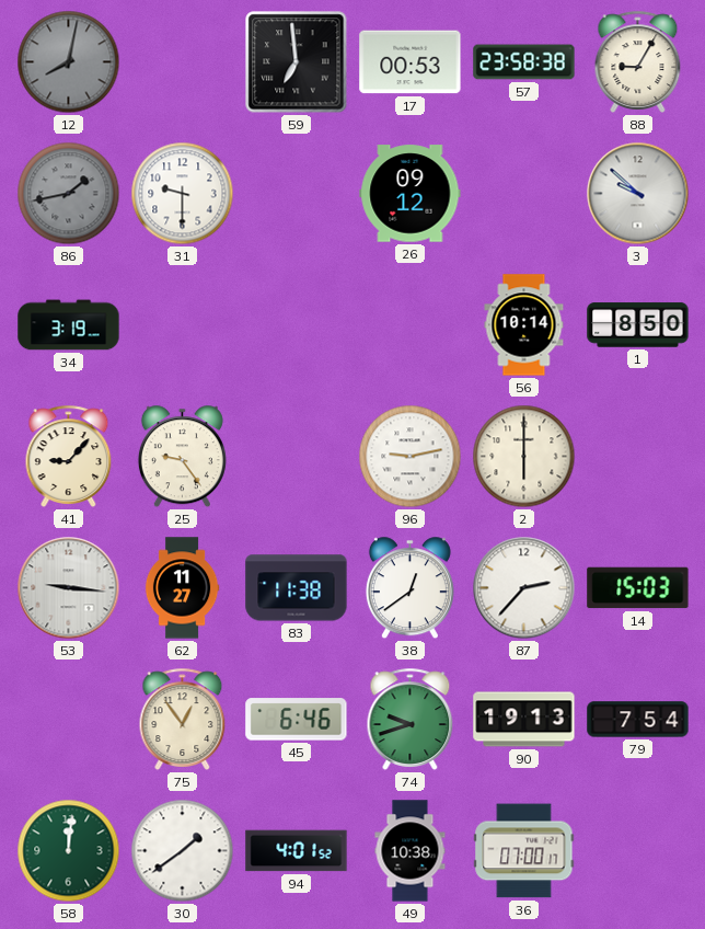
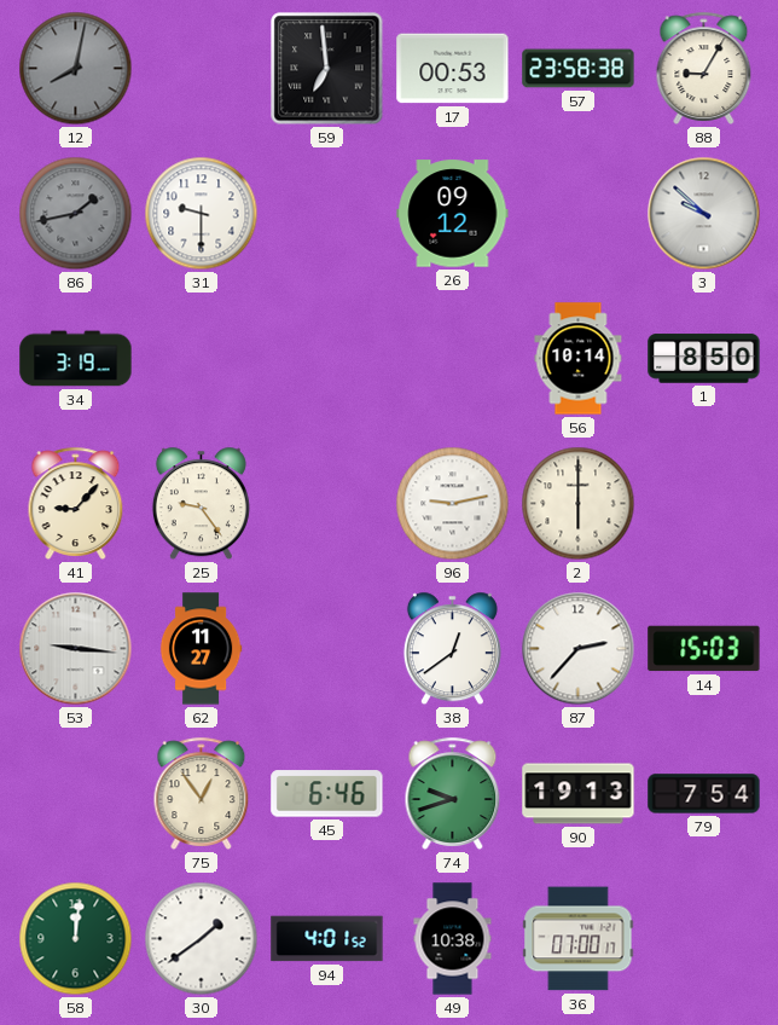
83: 11:38 -> none
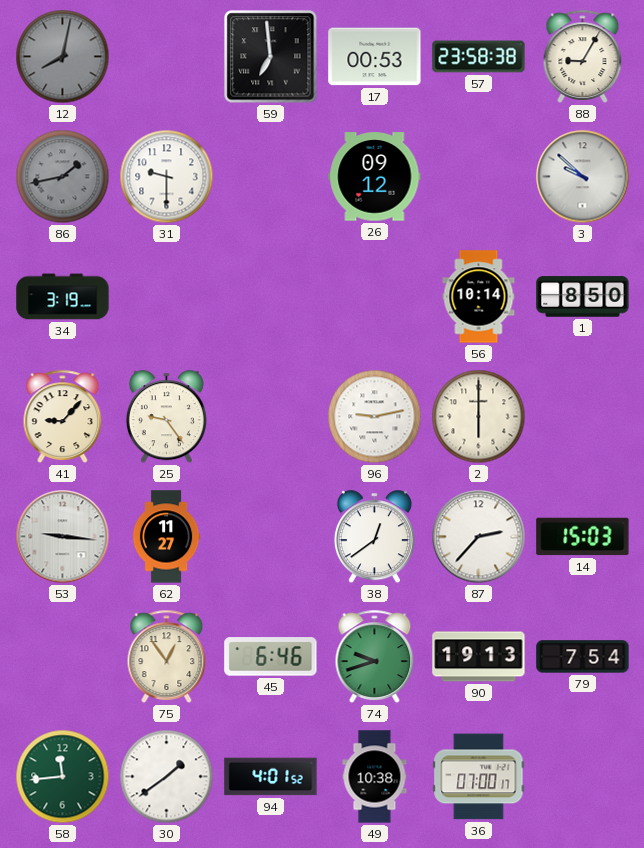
58: 12:01 -> 11:44
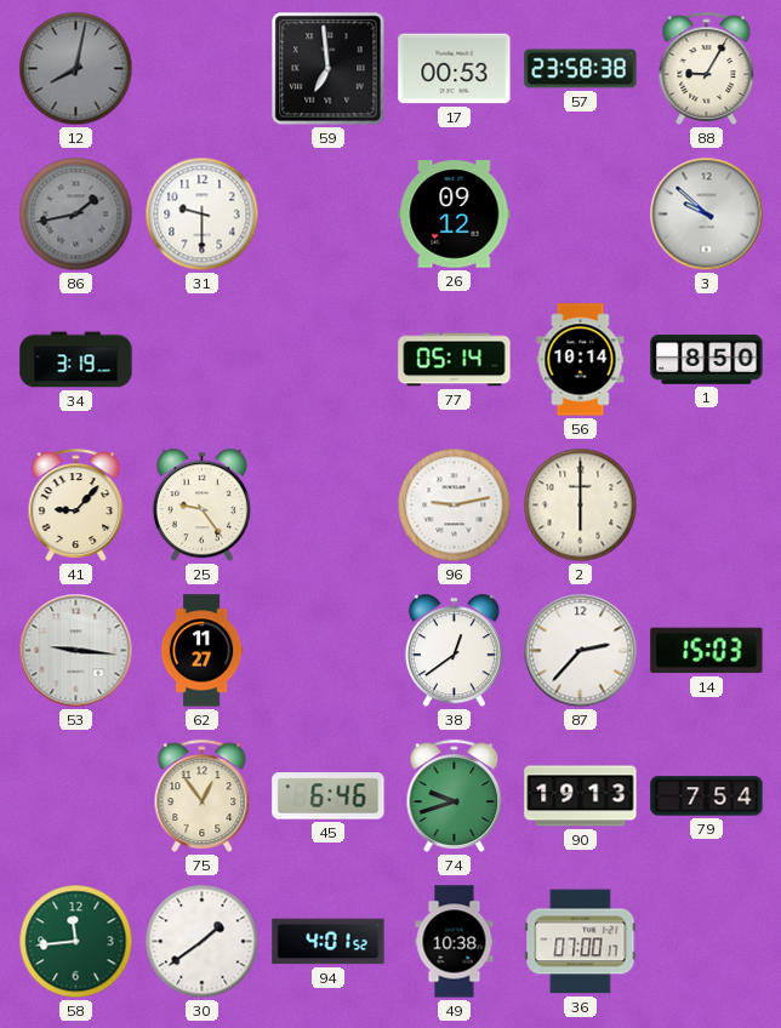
77: none -> 05:14
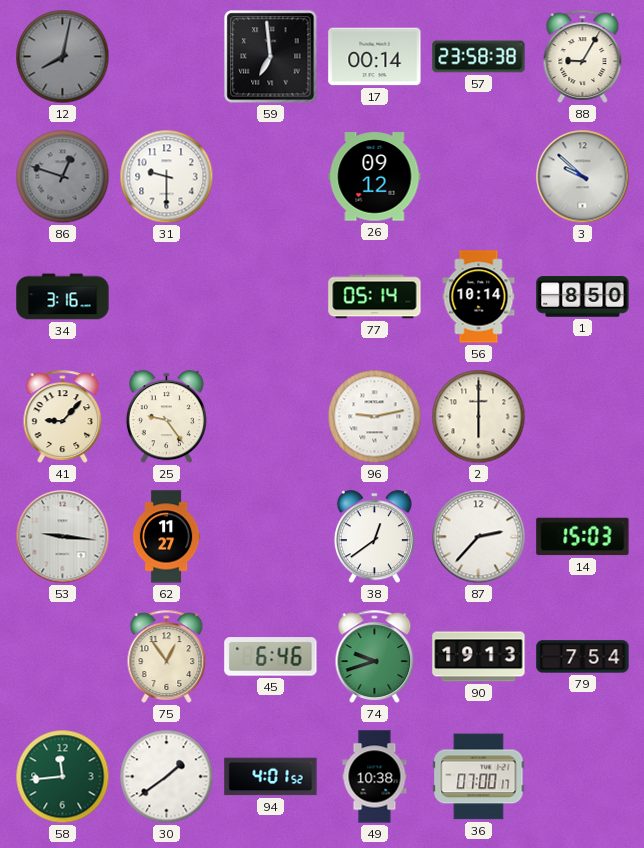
17: 00:53 -> 00:14
86: 1:43 -> 12:48
34: 3:19 -> 3:16
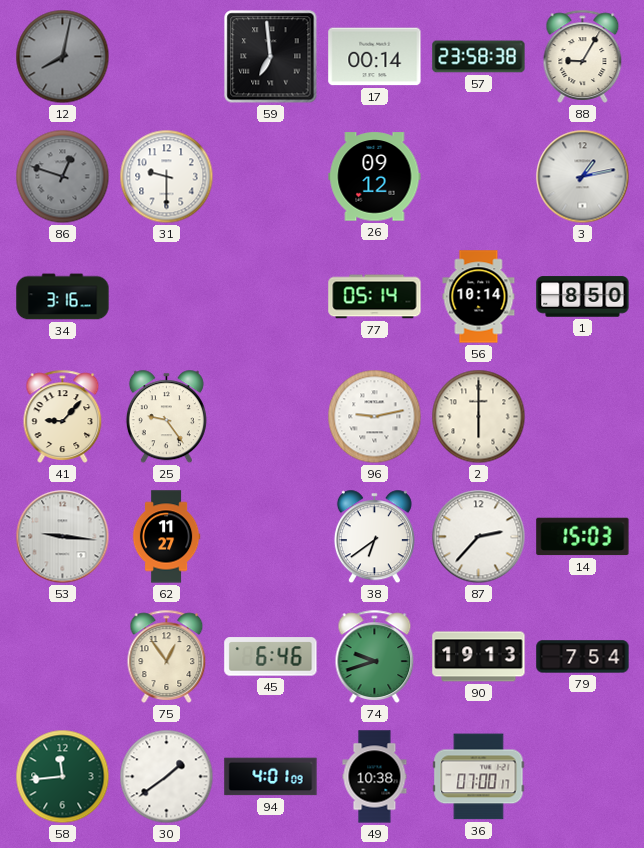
3: 9:52 -> 1:13
38: 12:39 -> 6:39
94: 4:01:52 -> 4:01:09
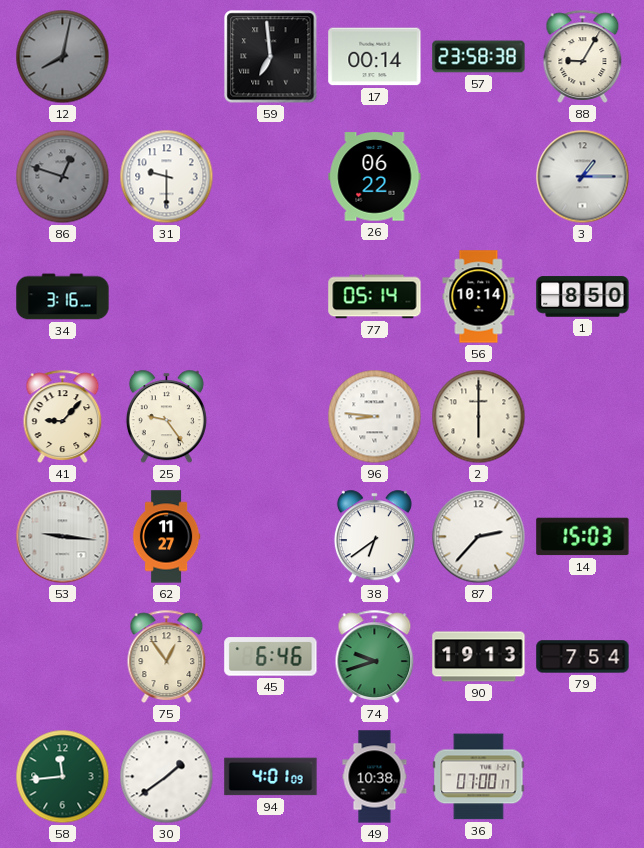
26: 09:12 -> 06:22
3: 1:13 -> 1:15
96: 9:13 -> 8:46
